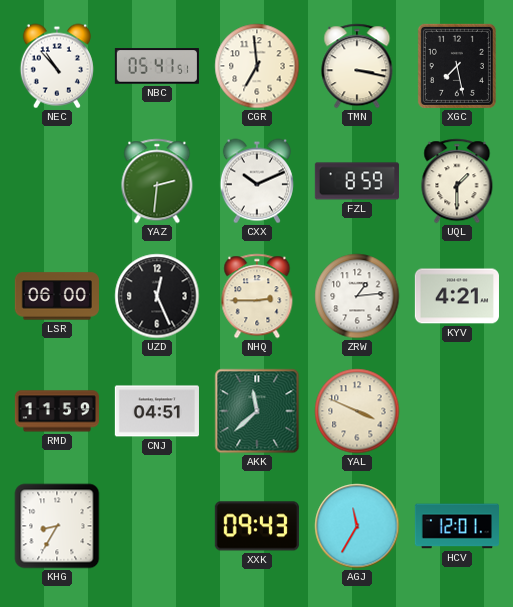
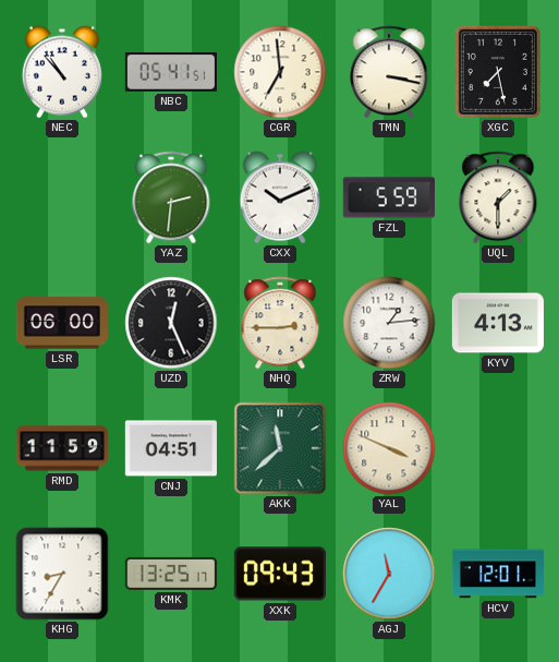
FZL: 8:59 -> 5:59
KYV: 4:21 -> 4:13
KMK: none -> 13:25
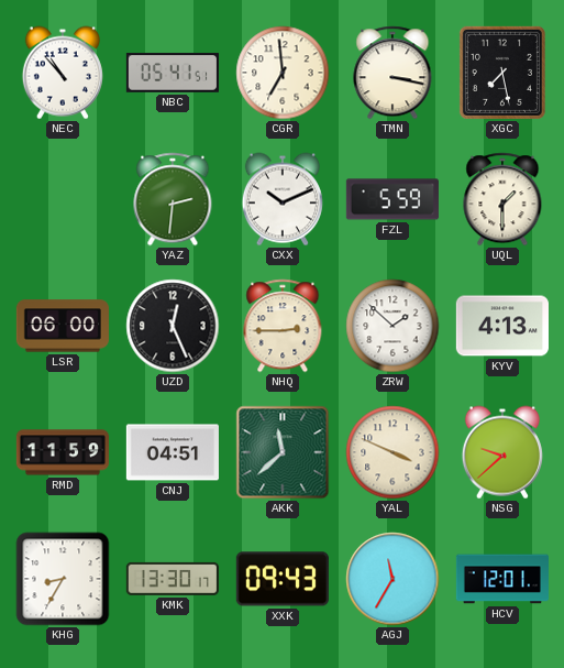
ZRW: 1:14 -> 1:52
NSG: none -> 9:38
KMK: 13:25 -> 13:30
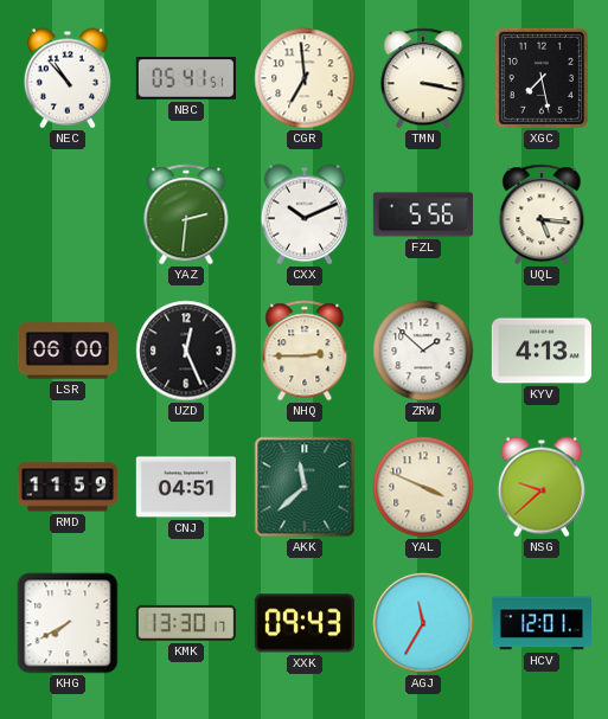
FZL: 5:59 -> 5:56
UQL: 1:30 -> 5:16
KHG: 8:35 -> 7:40
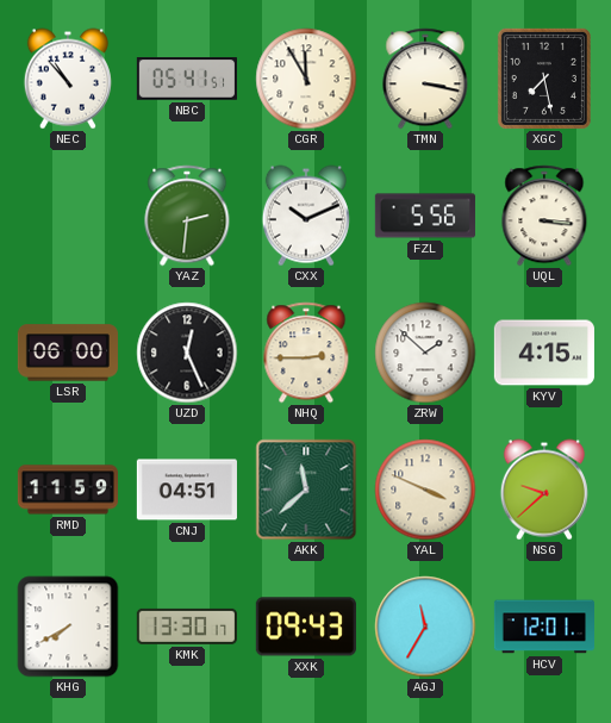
CGR: 6:59 -> 11:55
UQL: 5:16 -> 3:16
KYV: 4:13 -> 4:15
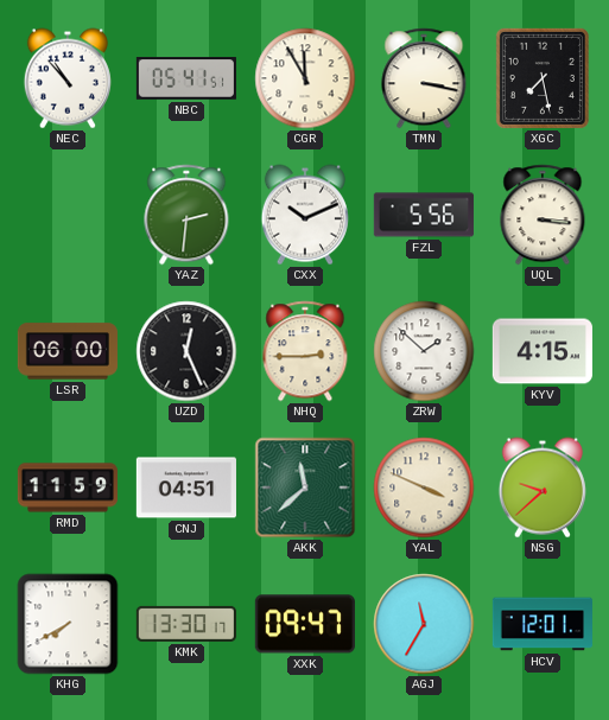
XXK: 09:43 -> 09:47
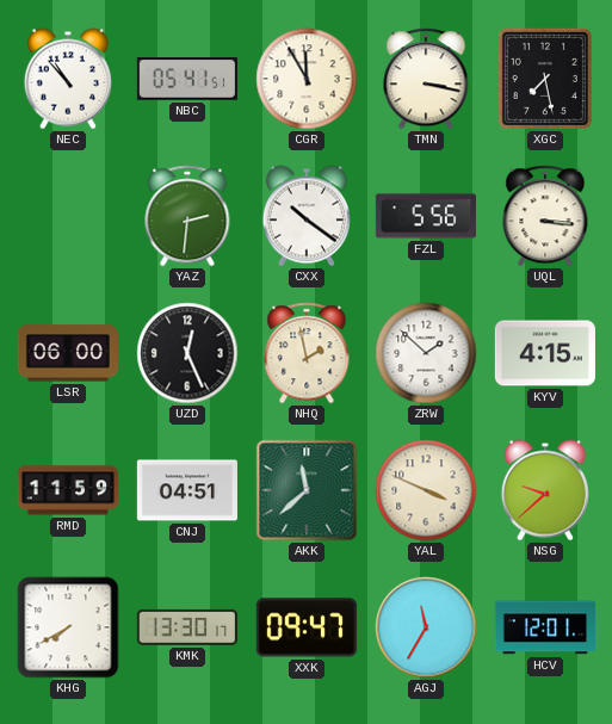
CXX: 10:11 -> 10:21
NHQ: 2:45 -> 1:58
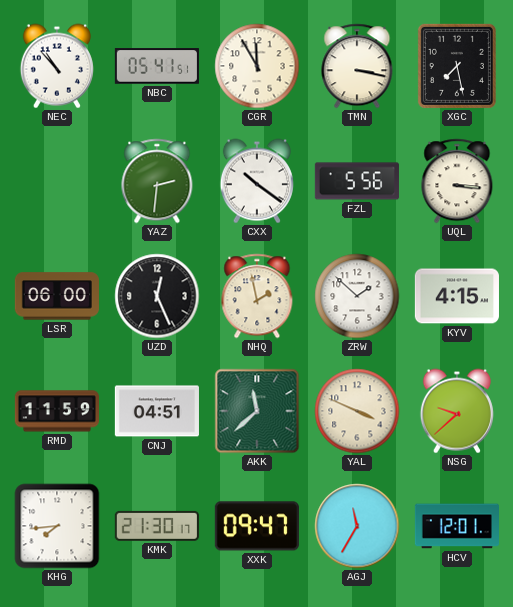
KHG: 7:40 -> 7:44
KMK: 13:30 -> 21:30
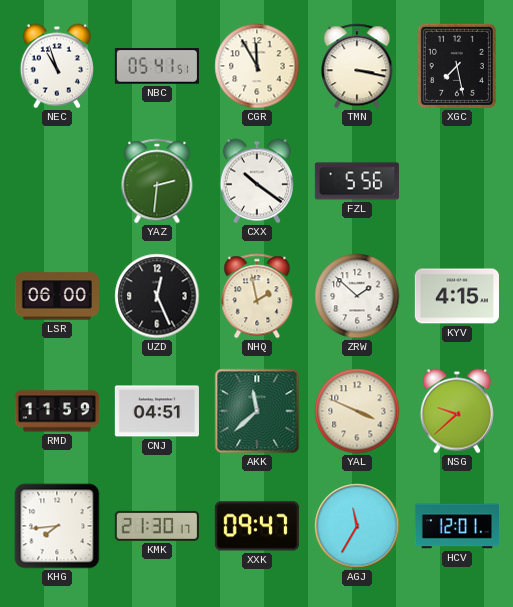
NEC: 10:53 -> 10:57
UQL: 3:16 -> none
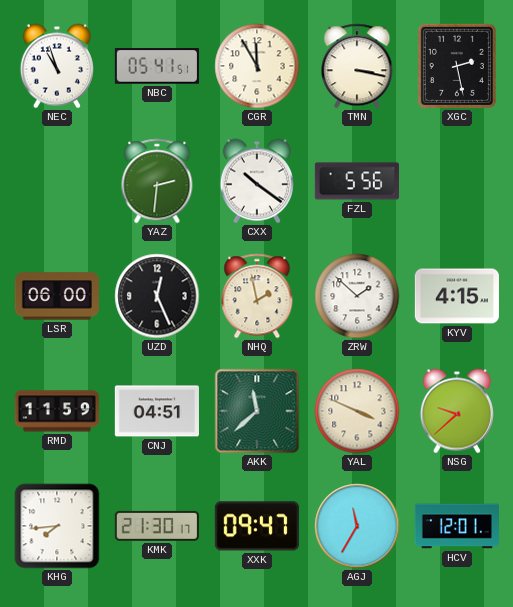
XGC: 7:28 -> 2:28
